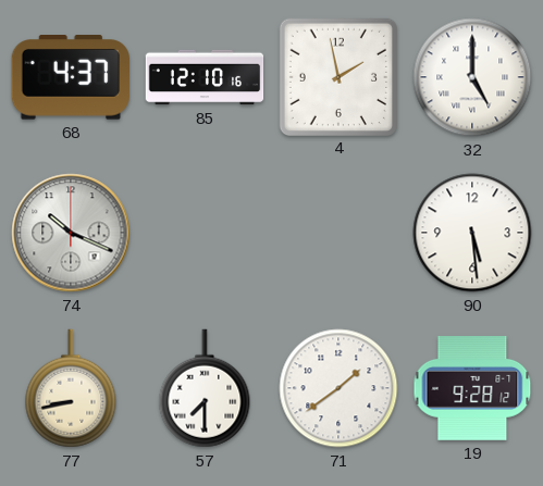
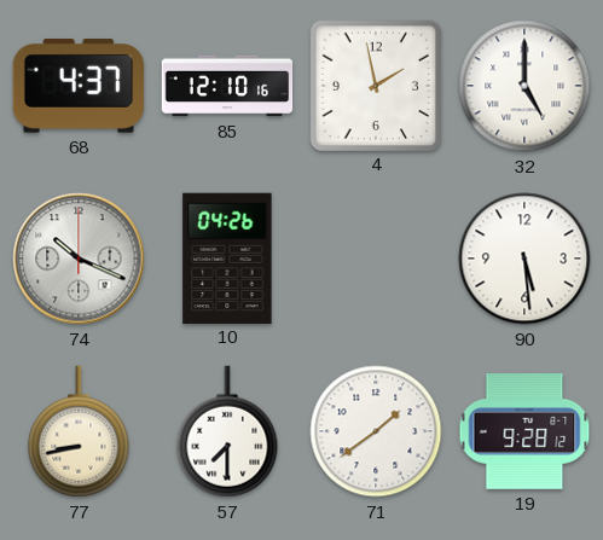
10: none -> 04:26
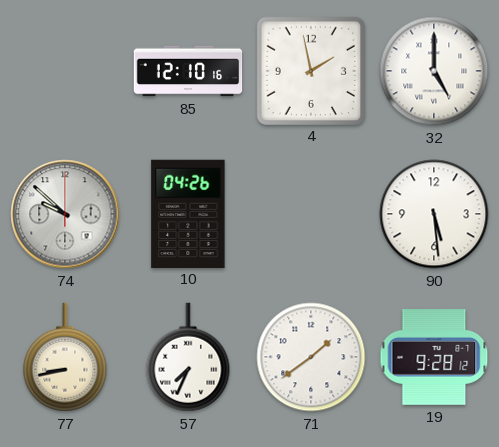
68: 4:37 -> none
74: 10:19 -> 9:52
57: 7:30 -> 7:34
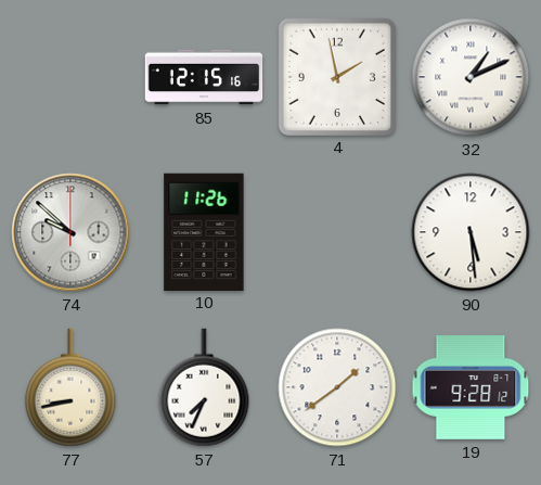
85: 12:10 -> 12:15
32: 5:00 -> 1:11
10: 04:26 -> 11:26
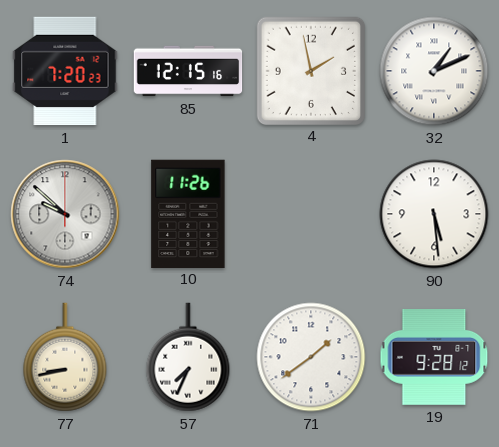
1: none -> 7:20
